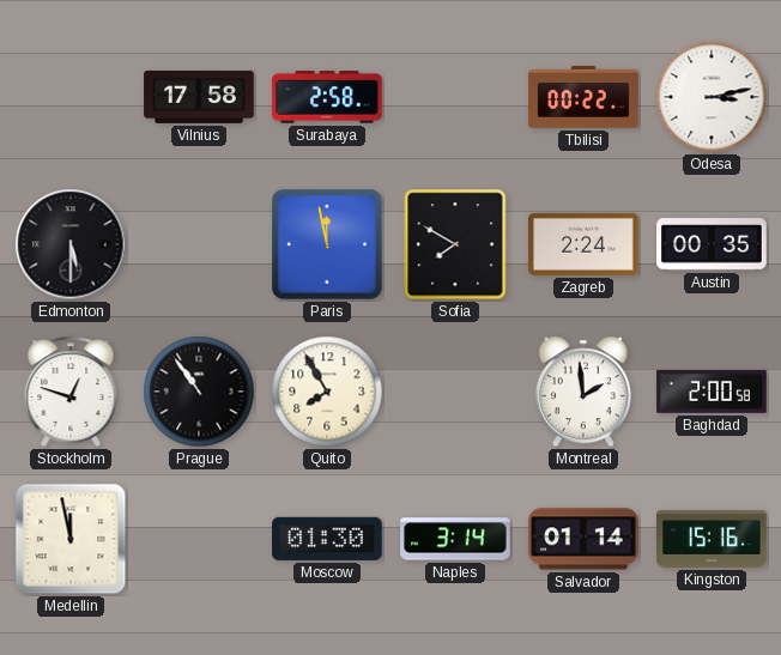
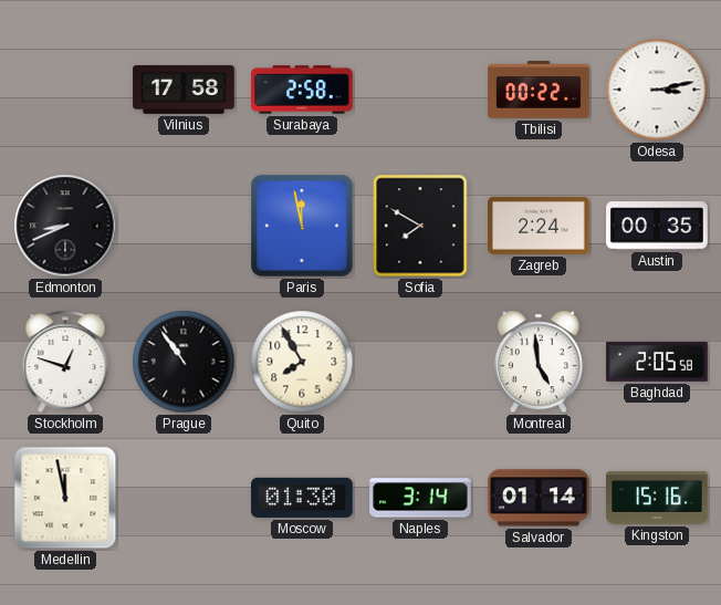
Edmonton: 5:30 -> 8:41
Montreal: 1:59 -> 4:59
Baghdad: 2:00 -> 2:05
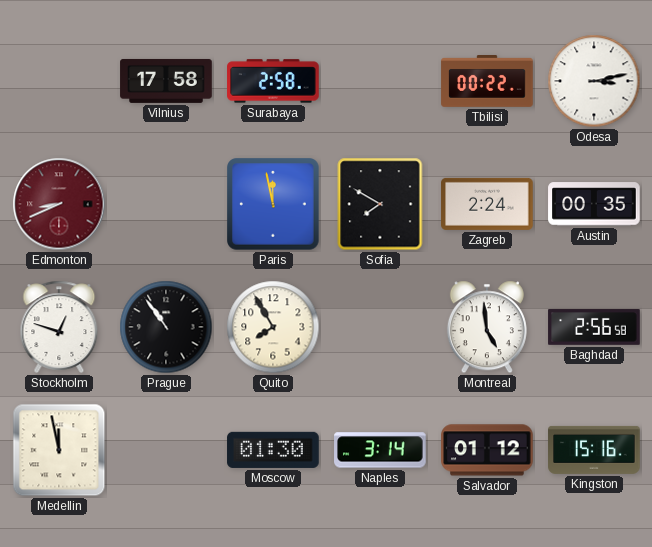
Edmonton dial: black -> burgundy
Baghdad: 2:05 -> 2:56
Salvador: 01:14 -> 01:12
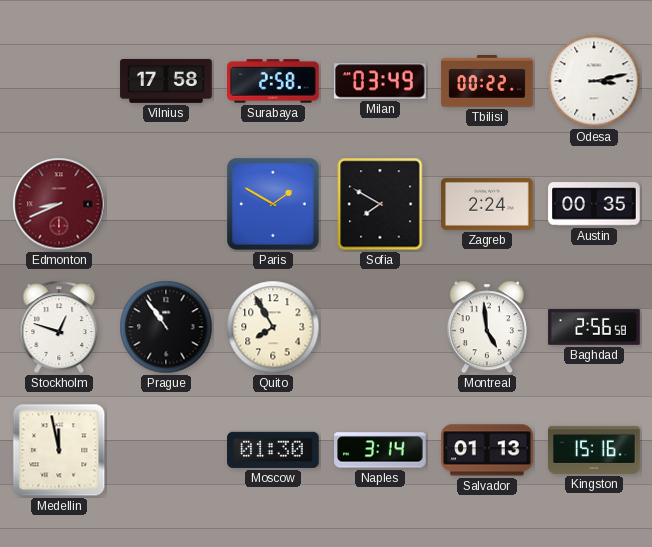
Milan: none -> 03:49
Paris: 11:58 -> 1:50
Salvador: 01:12 -> 01:13
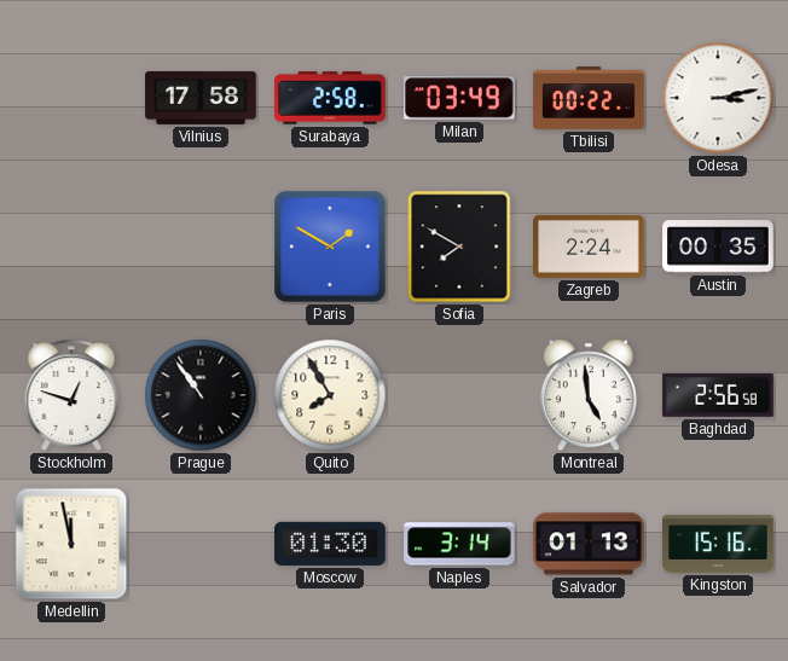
Edmonton: 8:41 -> none
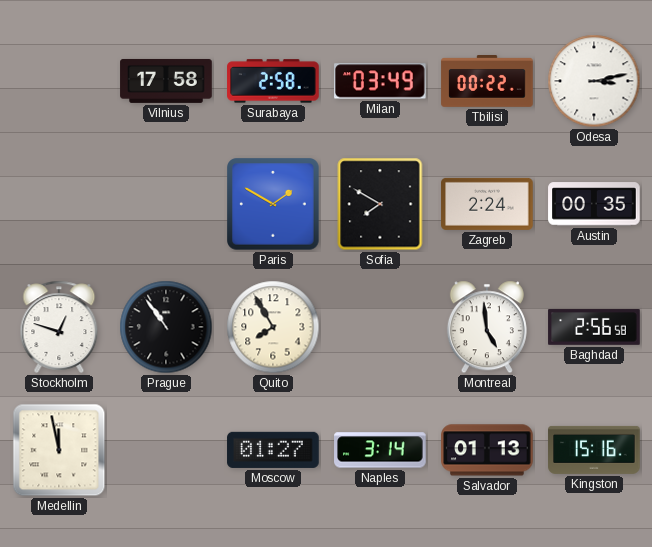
Moscow: 01:30 -> 01:27
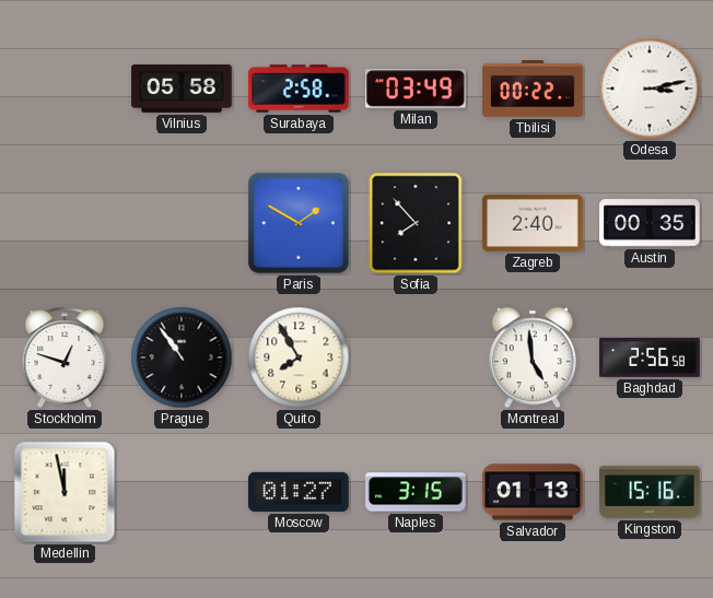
Vilnius: 17:58 -> 05:58
Sofia: 7:50 -> 7:53
Zagreb: 2:24 -> 2:40
Naples: 3:14 -> 3:15
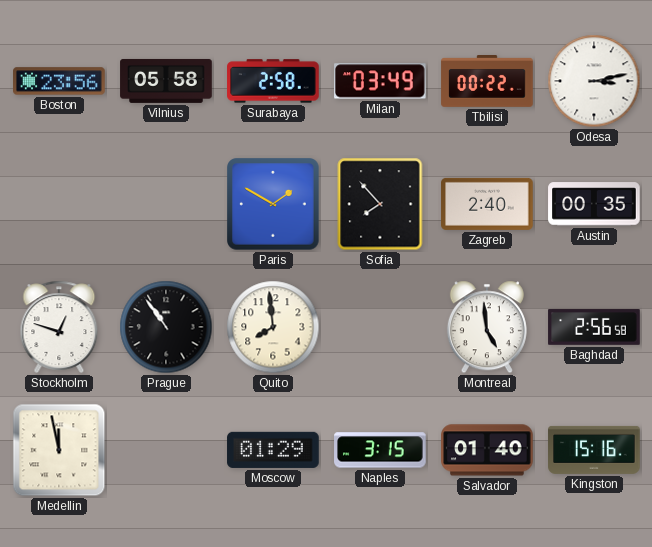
Boston: none -> 23:56
Quito: 7:55 -> 7:59
Moscow: 01:27 -> 01:29
Salvador: 01:13 -> 01:40
